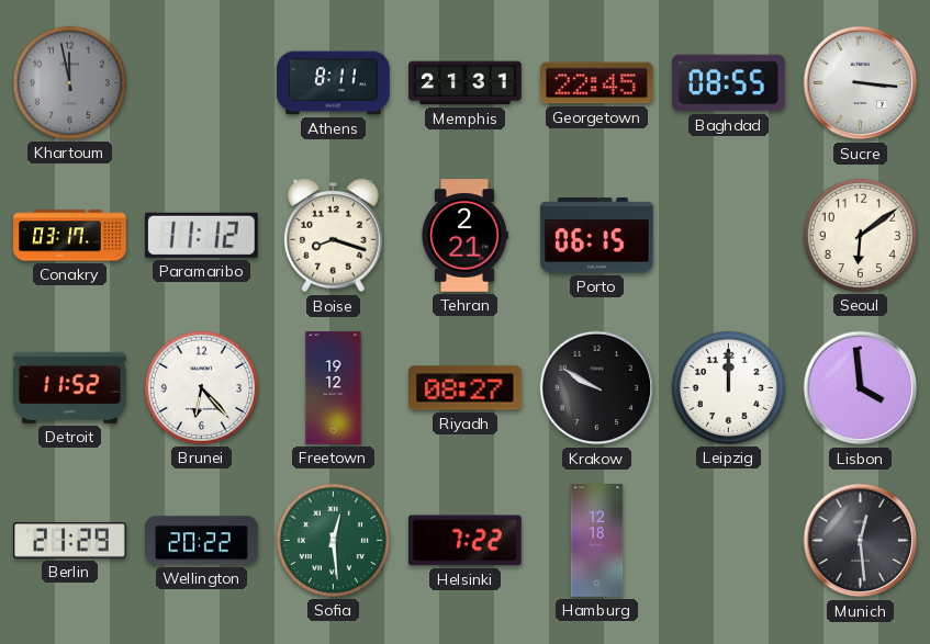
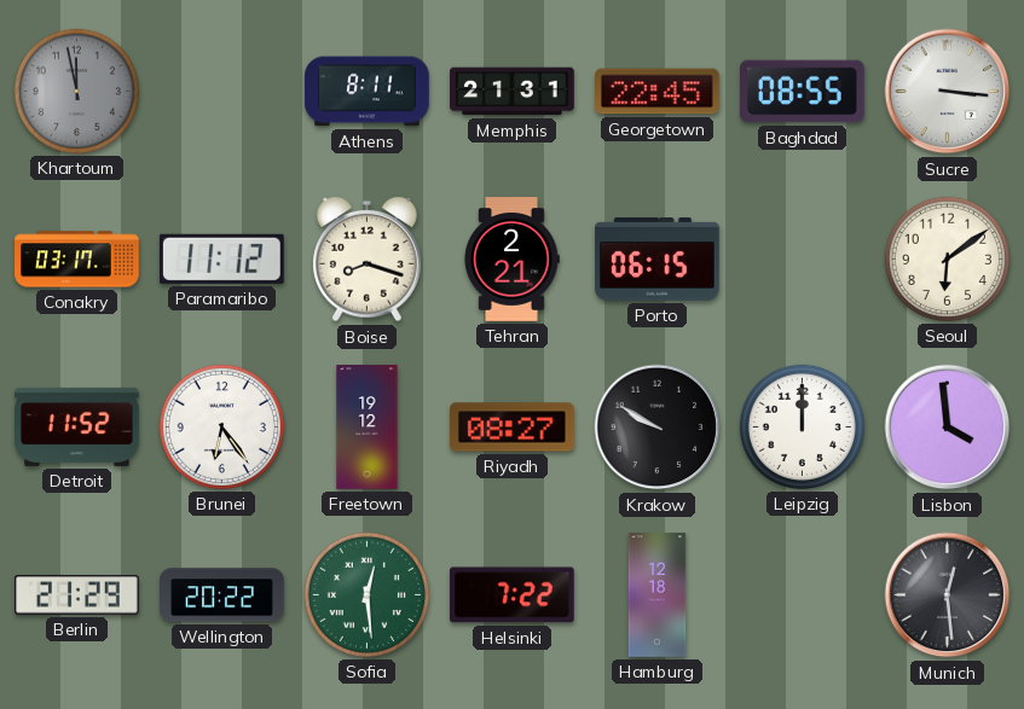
Brunei: 6:23 -> 6:24
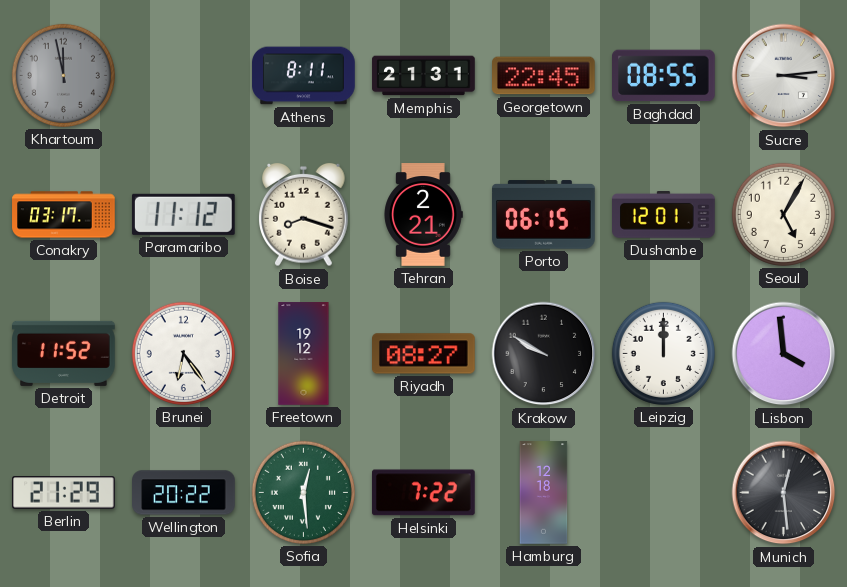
Sucre: 3:16 -> 3:14
Dushanbe: none -> 12:01
Seoul: 6:09 -> 5:05
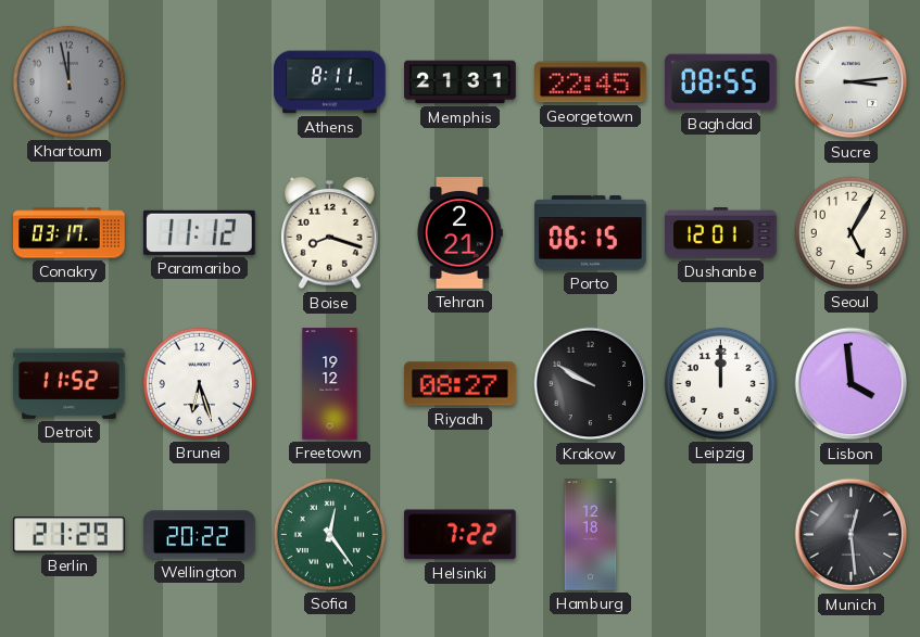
Brunei: 6:24 -> 6:27
Sofia: 12:29 -> 12:24
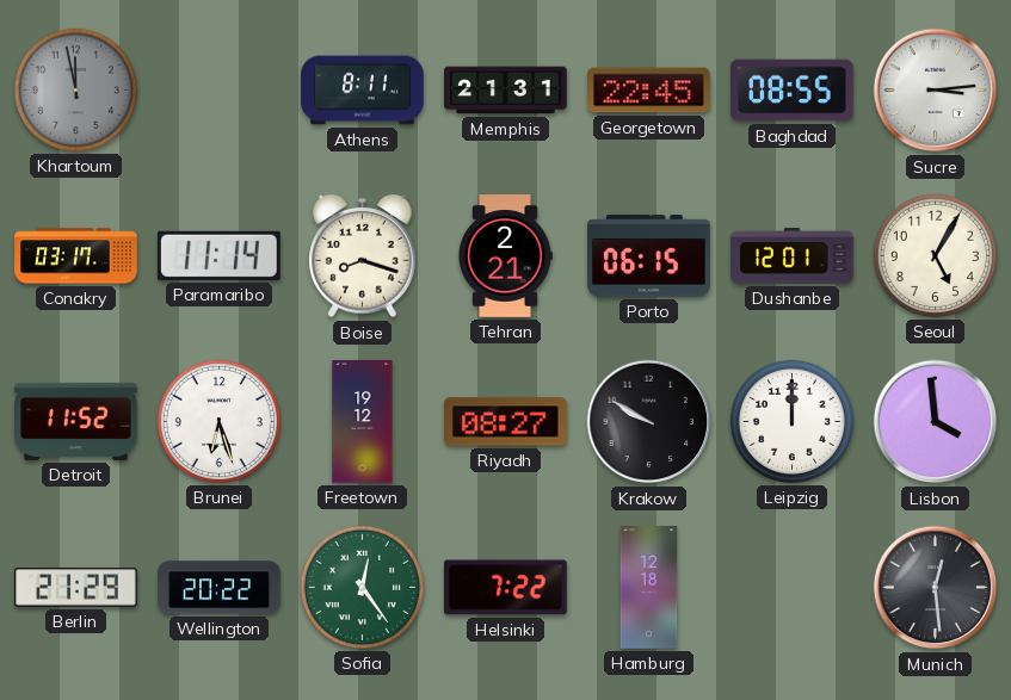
Paramaribo: 11:12 -> 11:14
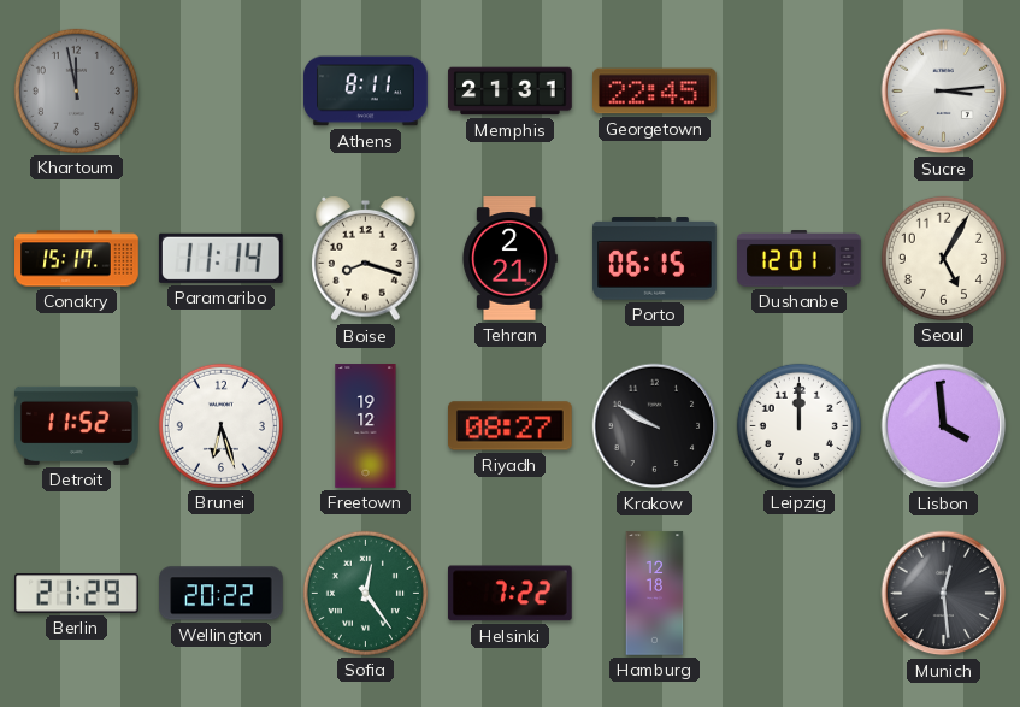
Baghdad: 08:55 -> none
Conakry: 03:17 -> 15:17
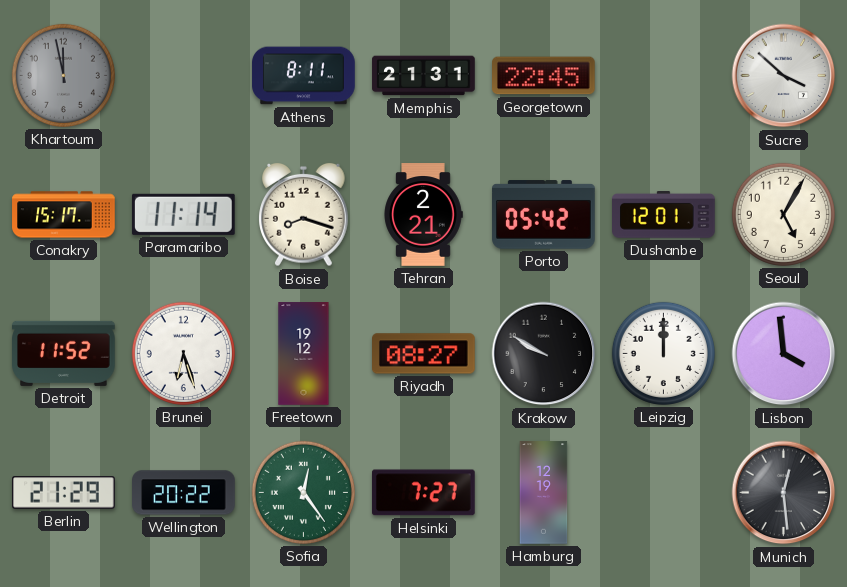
Sucre: 3:14 -> 3:52
Porto: 06:15 -> 05:42
Helsinki: 7:22 -> 7:27
Hamburg: 12:18 -> 12:19
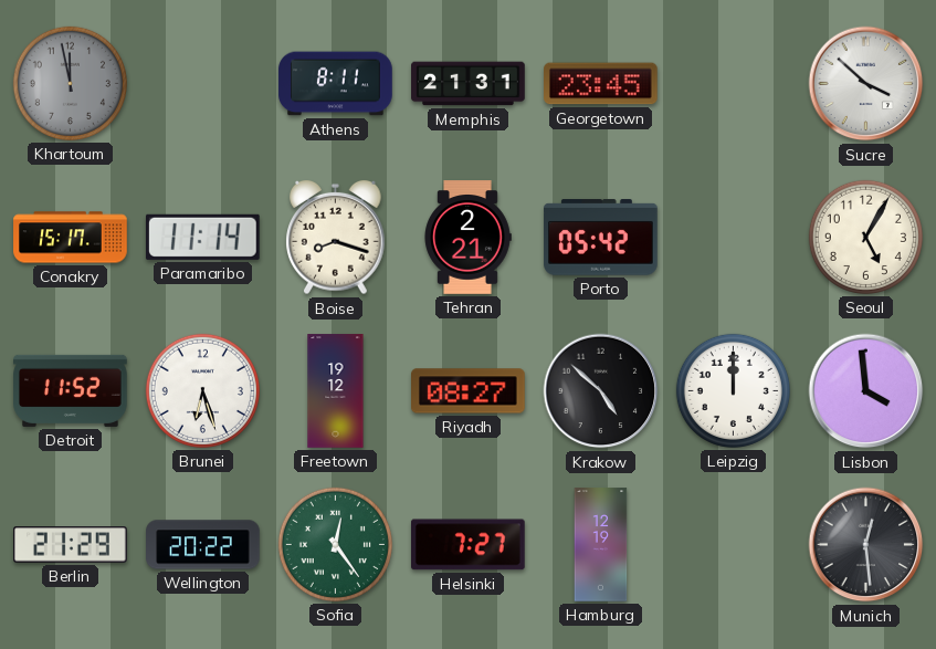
Georgetown: 22:45 -> 23:45
Dushanbe: 12:01 -> none
Krakow: 9:50 -> 4:52
